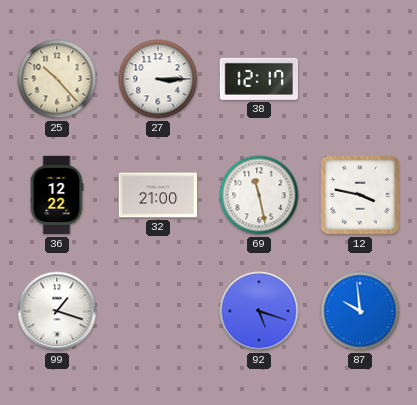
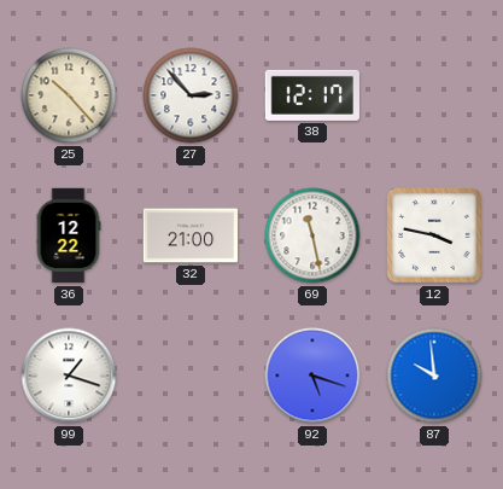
27: 3:15 -> 2:53
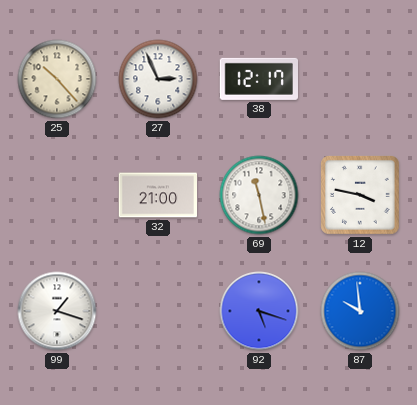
27: 2:53 -> 2:56
36: 12:22 -> none
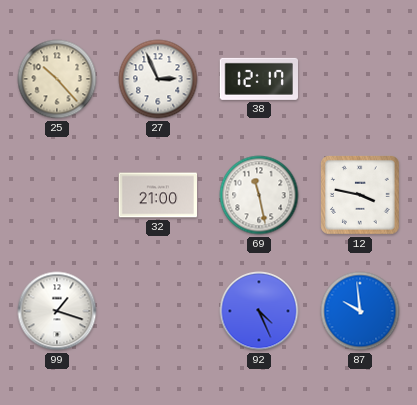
92: 5:18 -> 4:26
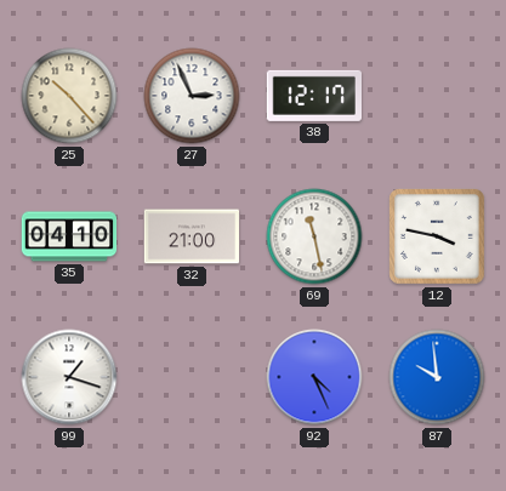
35: none -> 04:10
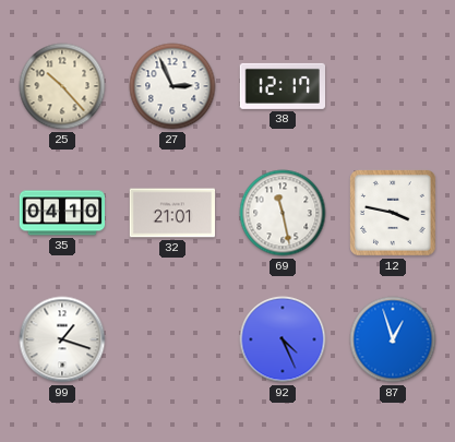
32: 21:00 -> 21:01
87: 9:59 -> 12:57
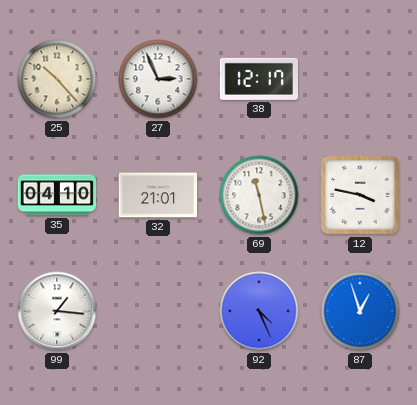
99: 1:18 -> 1:16
